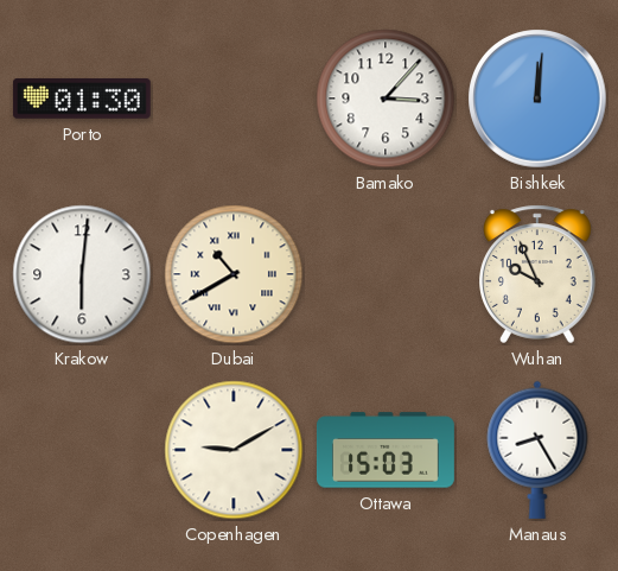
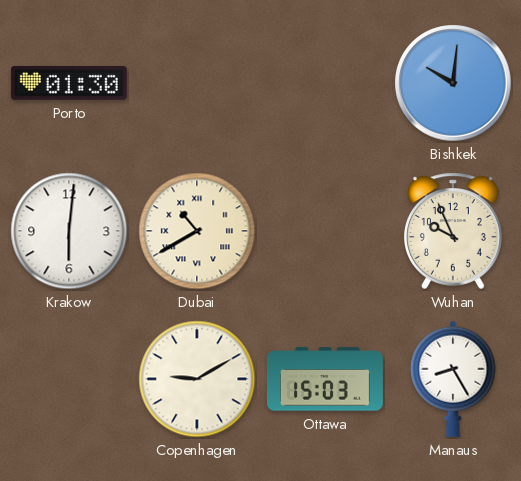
Bamako: 3:07 -> none
Bishkek: 12:01 -> 10:01
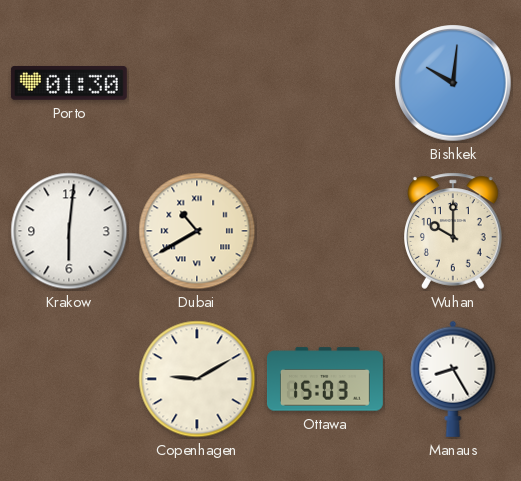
Wuhan: 9:56 -> 10:00
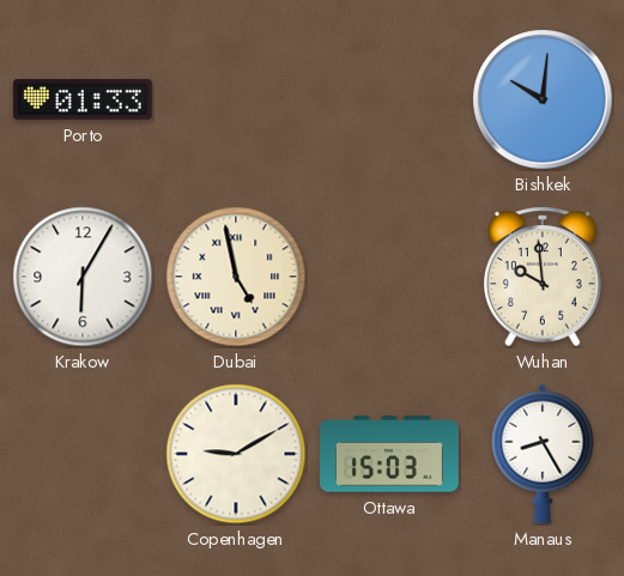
Porto: 01:30 -> 01:33
Krakow: 6:01 -> 6:05
Dubai: 10:40 -> 4:58
Wuhan: 10:00 -> 9:59
